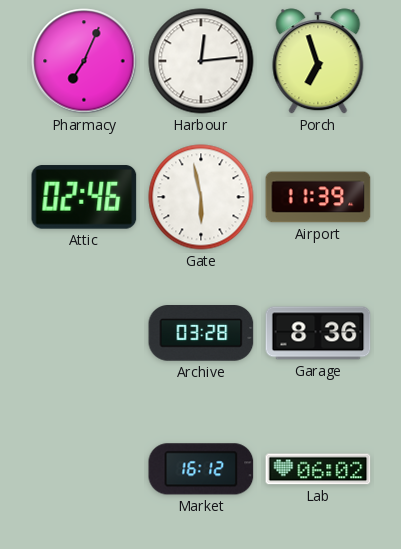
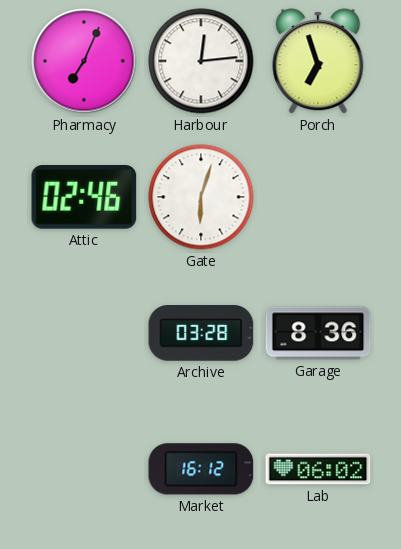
Gate: 5:58 -> 6:03
Airport: 11:39 -> none
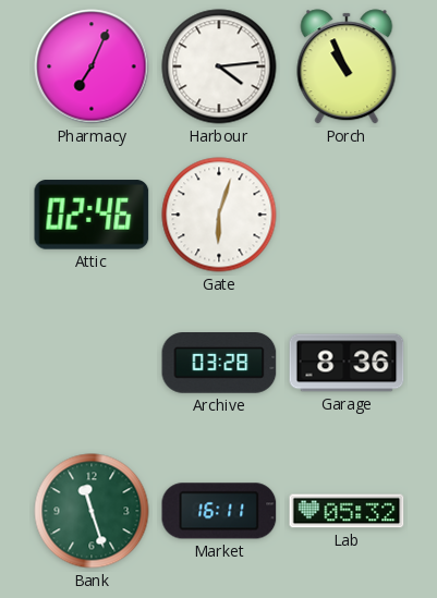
Harbour: 12:14 -> 4:14
Porch: 6:57 -> 10:56
Bank: none -> 11:27
Market: 16:12 -> 16:11
Lab: 06:02 -> 05:32
